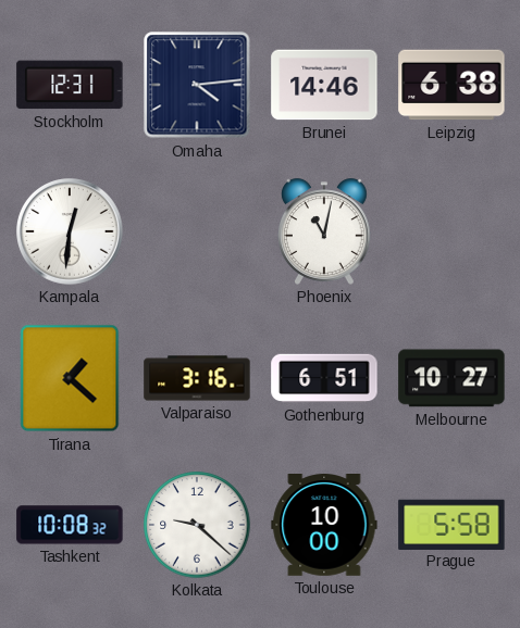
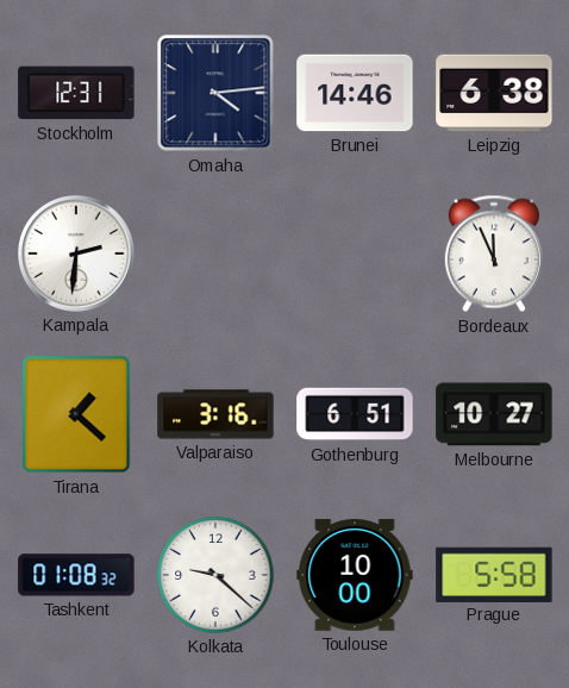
Kampala: 12:31 -> 2:31
Phoenix: 11:02 -> none
Bordeaux: none -> 11:56
Tashkent: 10:08 -> 01:08
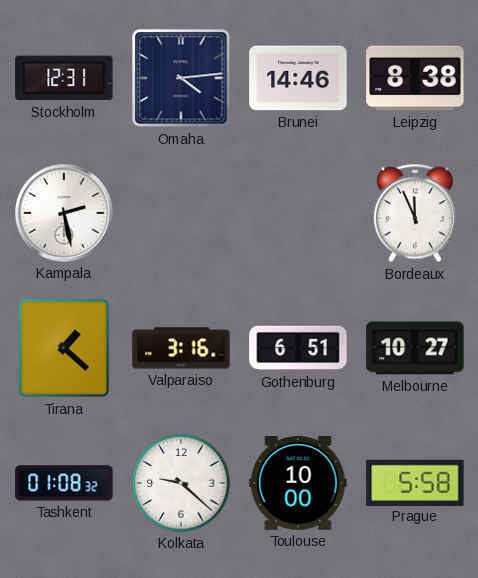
Leipzig: 6:38 -> 8:38
Kampala: 2:31 -> 2:28
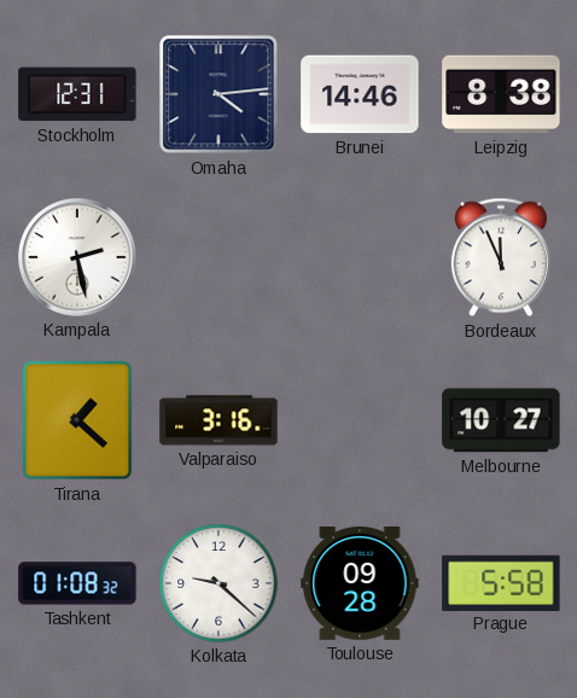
Gothenburg: 6:51 -> none
Toulouse: 10:00 -> 09:28
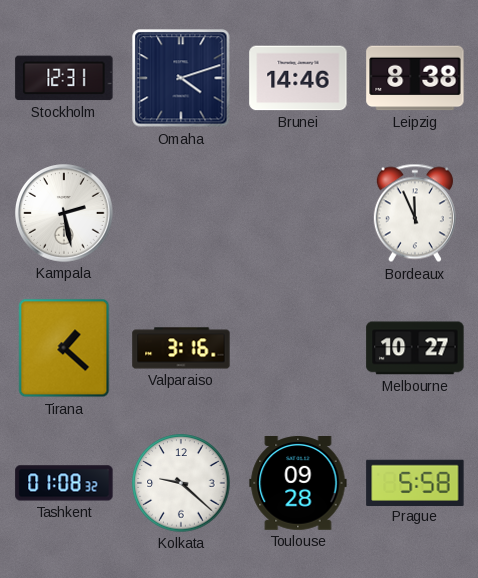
Omaha: 4:14 -> 4:12
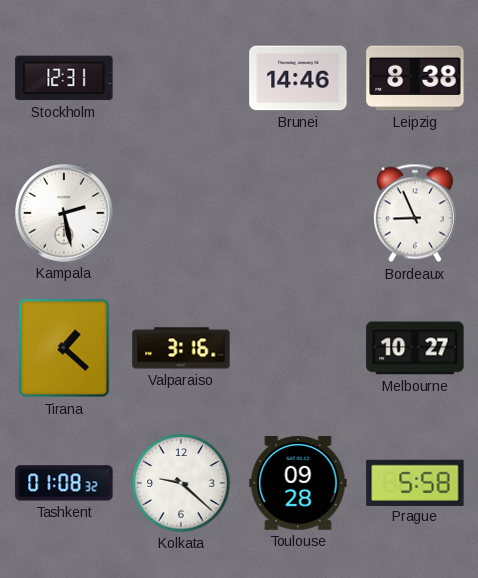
Omaha: 4:12 -> none
Bordeaux: 11:56 -> 8:56
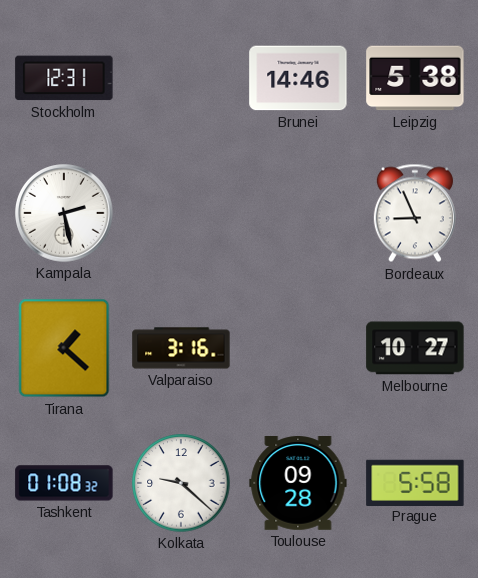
Leipzig: 8:38 -> 5:38
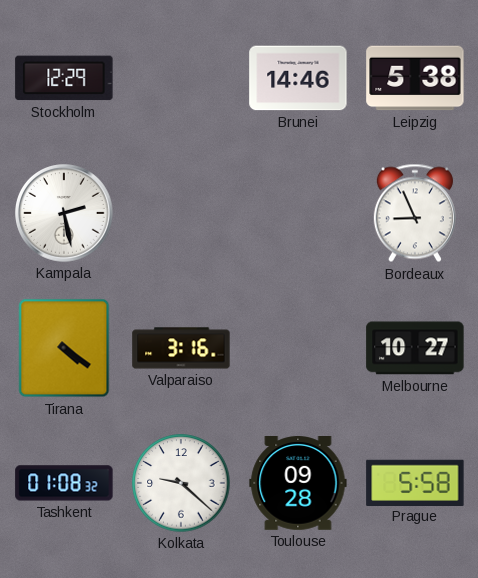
Stockholm: 12:31 -> 12:29
Tirana: 1:22 -> 4:21
